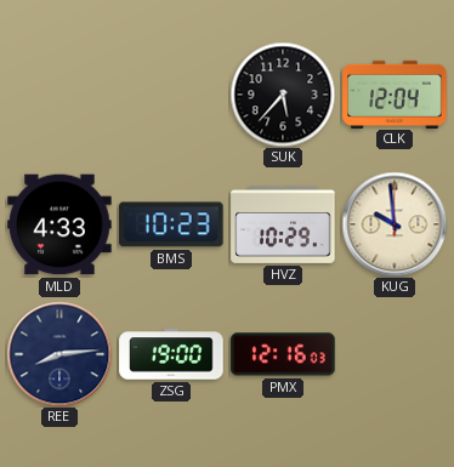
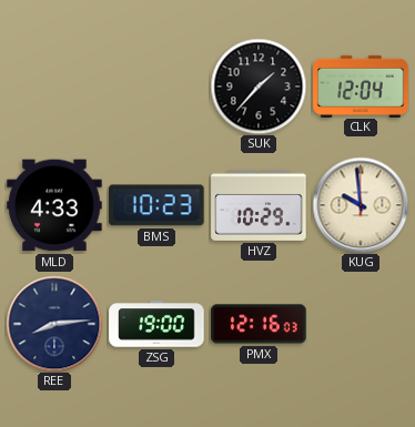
SUK: 5:37 -> 1:37
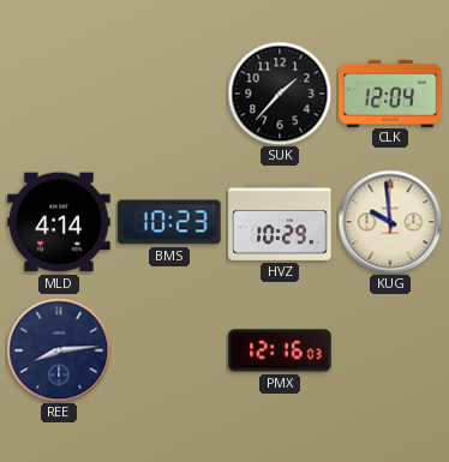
MLD: 4:33 -> 4:14
ZSG: 19:00 -> none
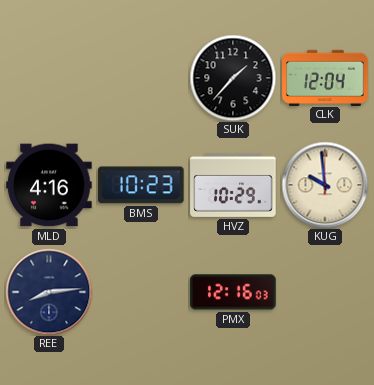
MLD: 4:14 -> 4:16
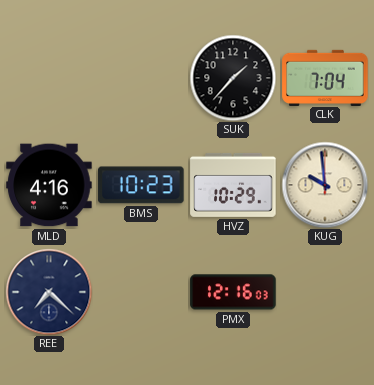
CLK: 12:04 -> 7:04
REE: 8:14 -> 7:22
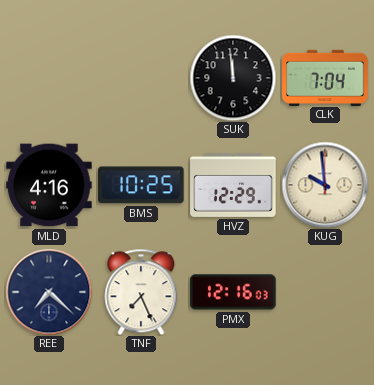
SUK: 1:37 -> 11:59
BMS: 10:23 -> 10:25
HVZ: 10:29 -> 12:29
TNF: none -> 7:26
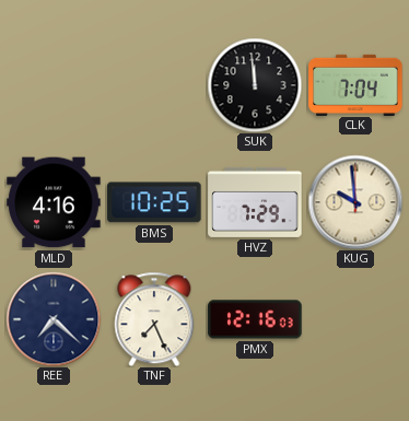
HVZ: 12:29 -> 7:29
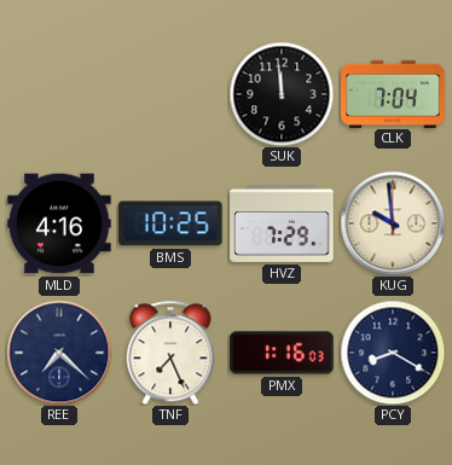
PMX: 12:16 -> 1:16
PCY: none -> 8:20
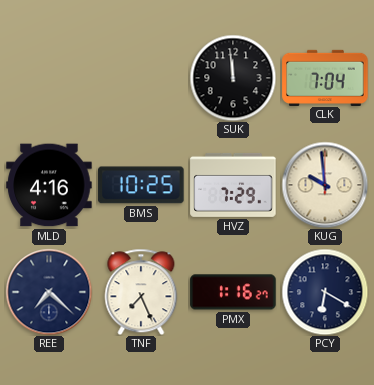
PMX: 1:16:03 -> 1:16:27
PCY: 8:20 -> 6:20
